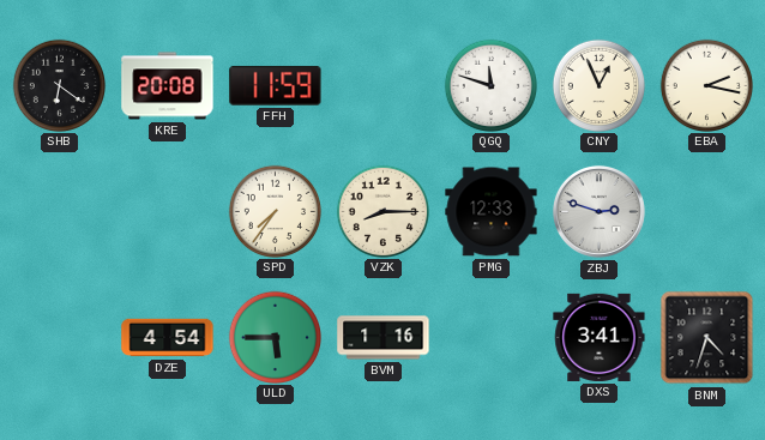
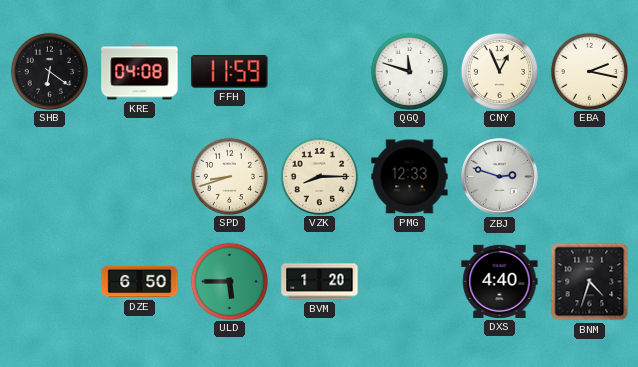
KRE: 20:08 -> 04:08
SPD: 7:36 -> 8:42
DZE: 4:54 -> 6:50
BVM: 1:16 -> 1:20
DXS: 3:41 -> 4:40
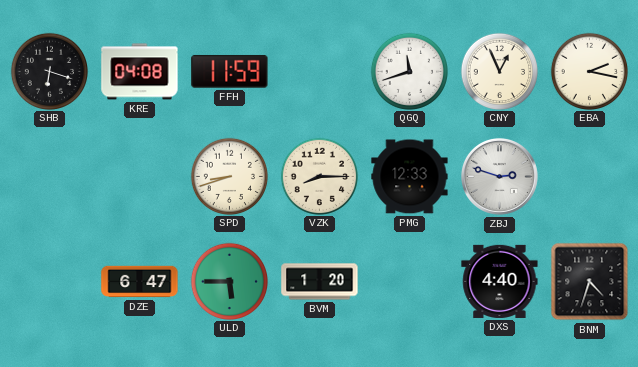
SHB: 6:21 -> 6:18
QGQ: 11:48 -> 11:42
DZE: 6:50 -> 6:47
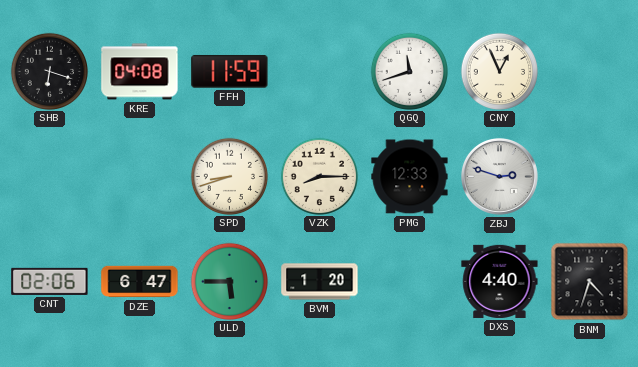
EBA: 2:17 -> none
CNT: none -> 02:06
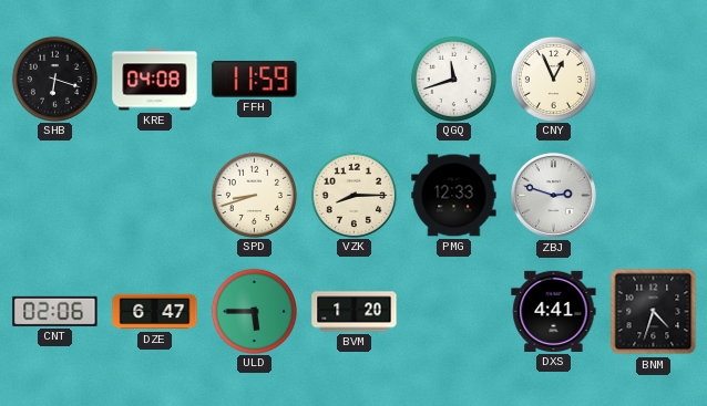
DXS: 4:40 -> 4:41
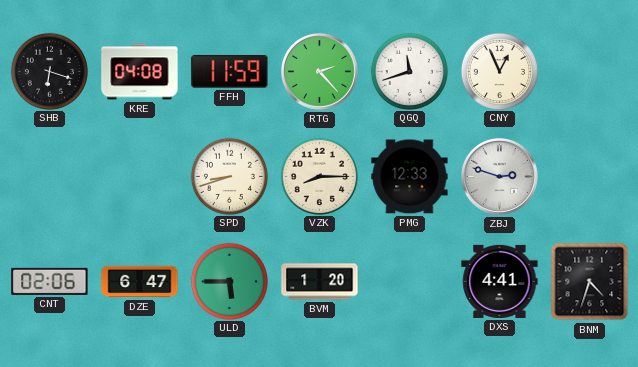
RTG: none -> 2:23
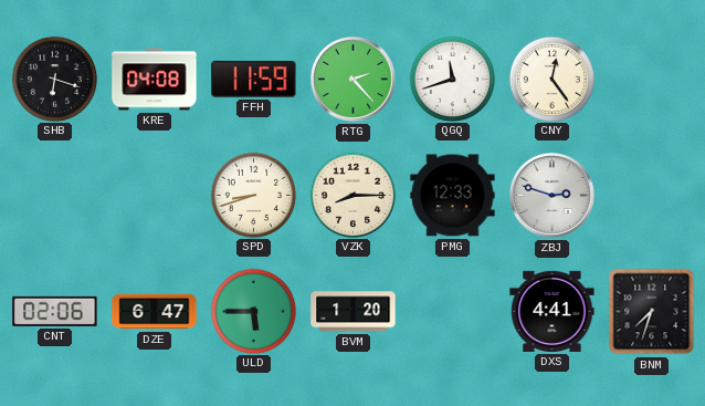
CNY: 12:56 -> 12:24
BNM: 4:33 -> 7:33
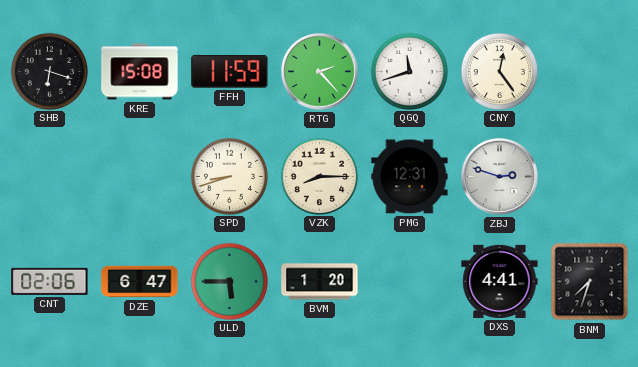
KRE: 04:08 -> 15:08
PMG: 12:33 -> 12:31
